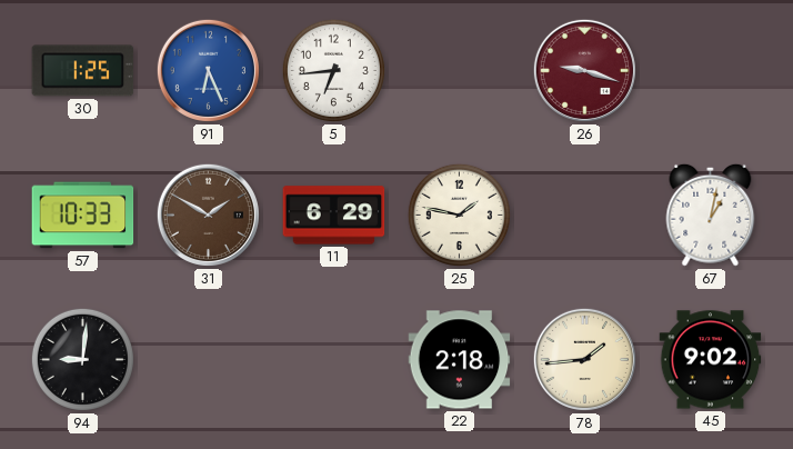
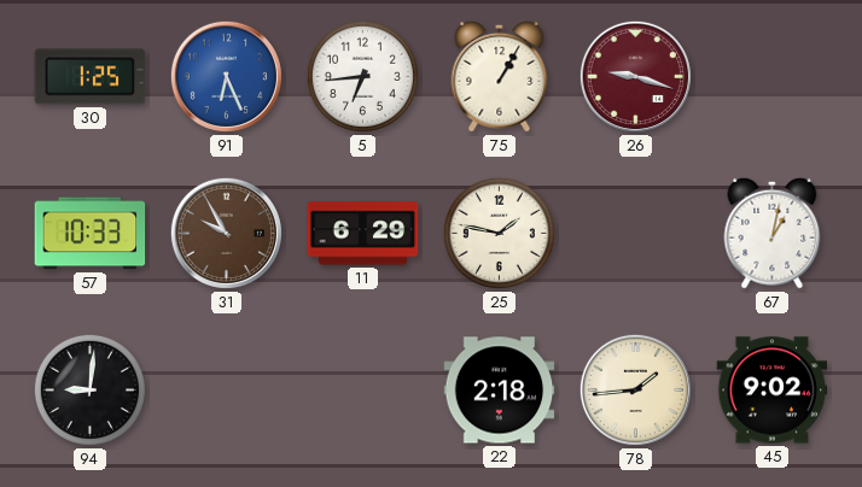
75: none -> 1:05
31: 1:50 -> 9:55
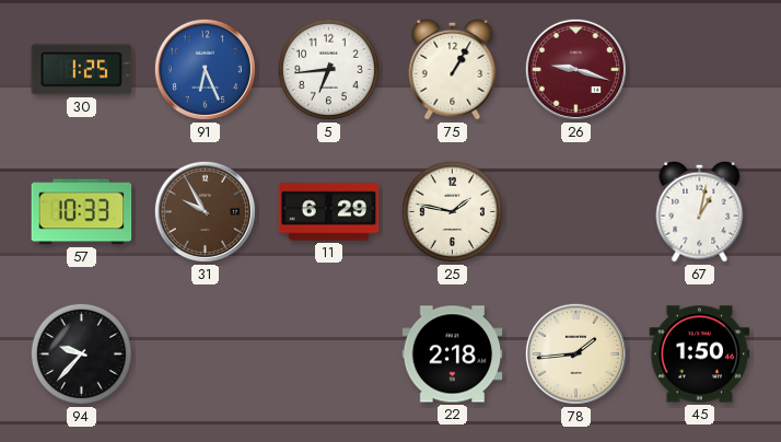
94: 9:01 -> 9:37
45: 9:02 -> 1:50
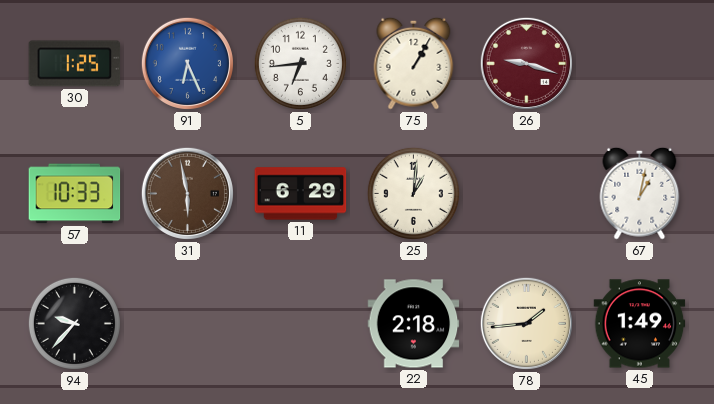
31: 9:55 -> 5:58
25: 1:47 -> 1:01
45: 1:50 -> 1:49
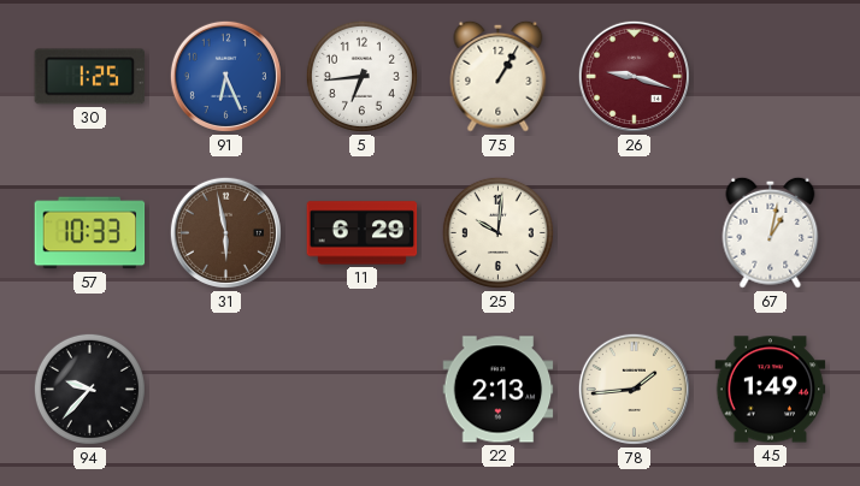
25: 1:01 -> 10:01
22: 2:18 -> 2:13
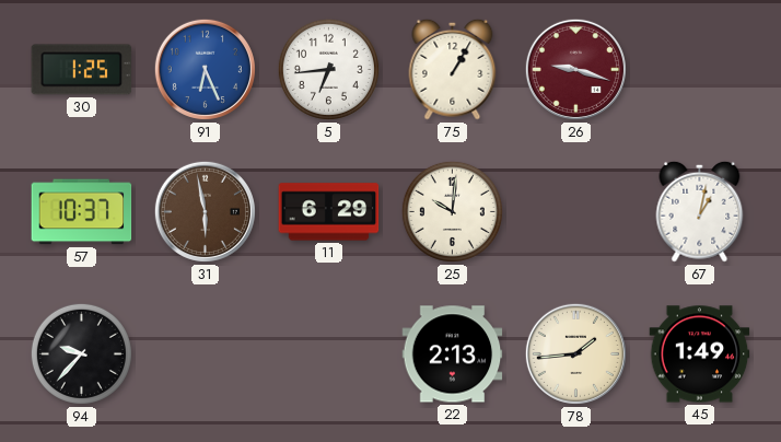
57: 10:33 -> 10:37
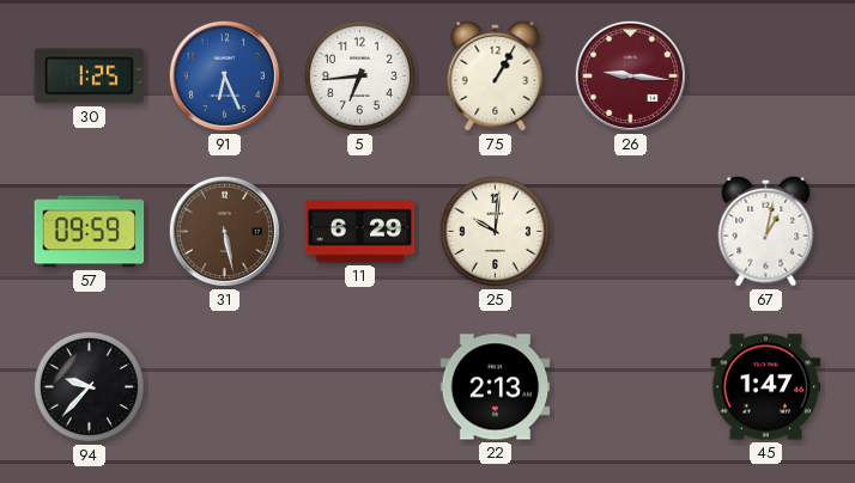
26: 9:18 -> 9:16
57: 10:37 -> 09:59
31: 5:58 -> 5:28
78: 1:44 -> none
45: 1:49 -> 1:47
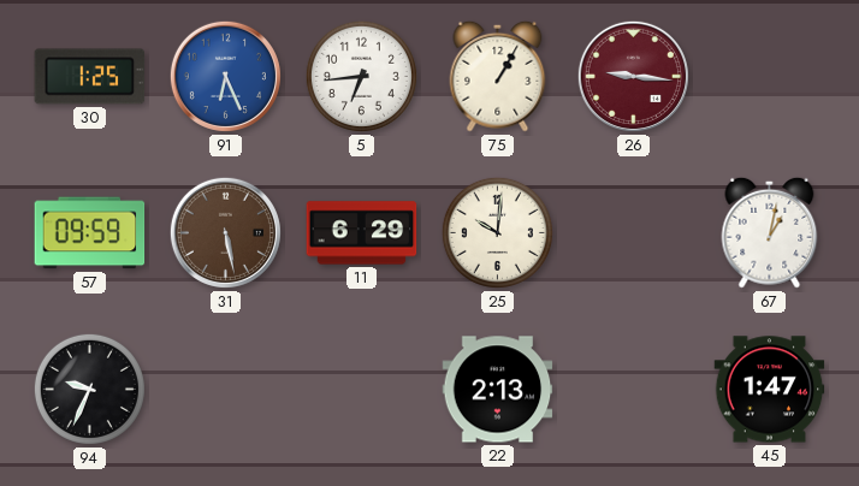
94: 9:37 -> 9:34
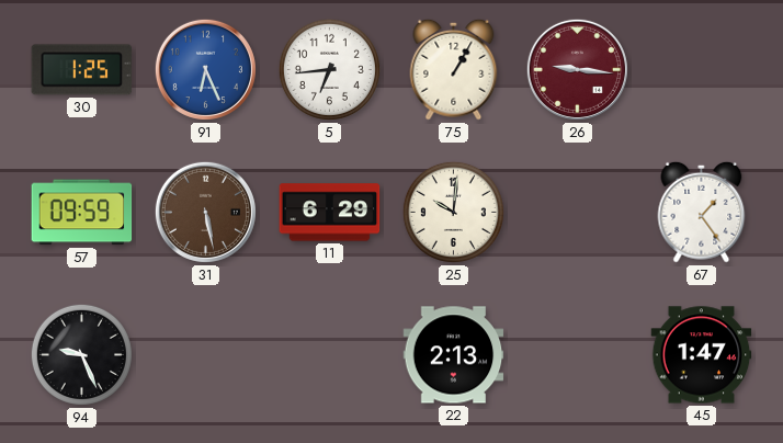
67: 1:02 -> 1:24
94: 9:34 -> 9:26
